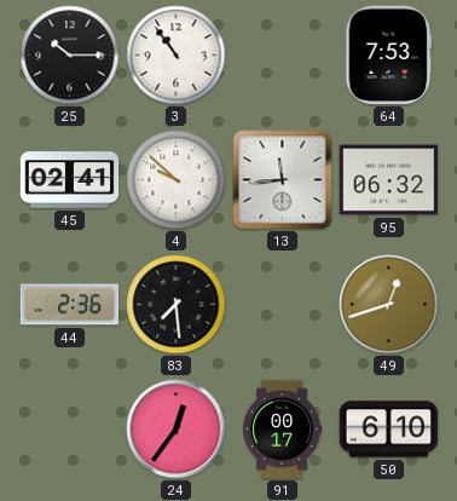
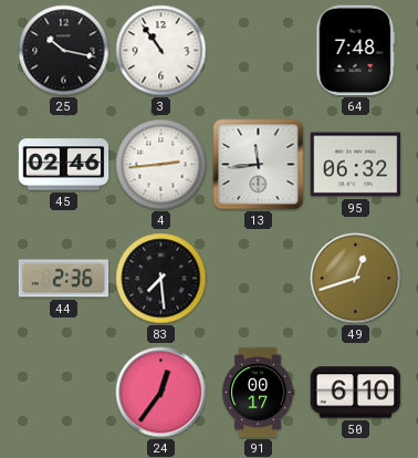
25: 10:15 -> 10:17
64: 7:53 -> 7:48
45: 02:41 -> 02:46
4: 9:52 -> 2:44
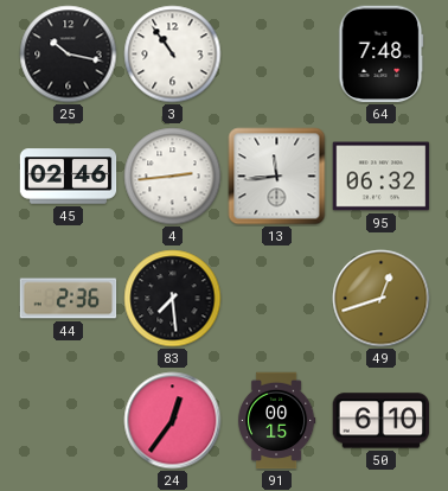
91: 00:17 -> 00:15
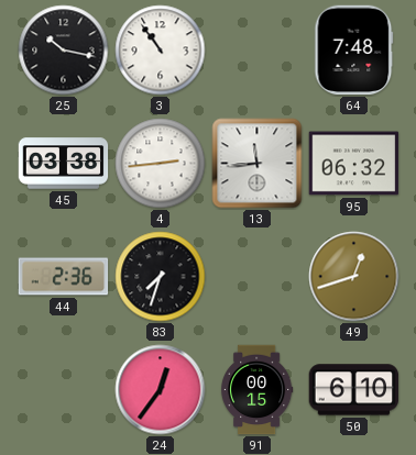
45: 02:46 -> 03:38
83: 7:29 -> 7:33
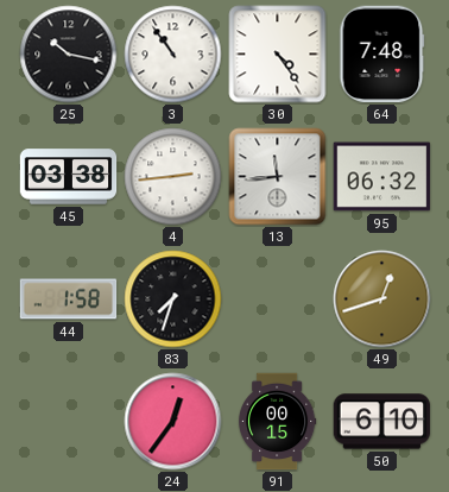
30: none -> 4:24
44: 2:36 -> 1:58
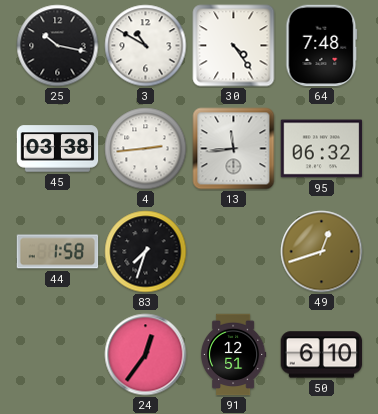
3: 10:54 -> 10:50
91: 00:15 -> 12:51
